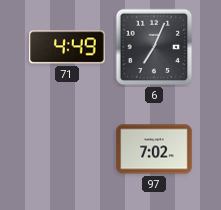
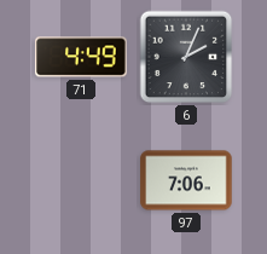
6: 7:04 -> 2:04
97: 7:02 -> 7:06
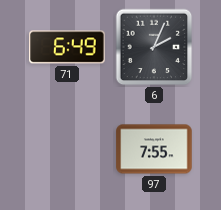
71: 4:49 -> 6:49
97: 7:06 -> 7:55
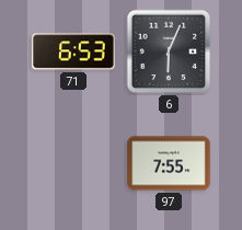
71: 6:49 -> 6:53
6: 2:04 -> 6:04
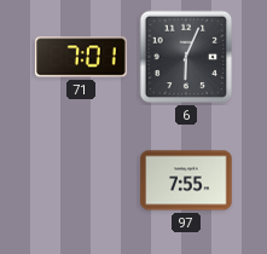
71: 6:53 -> 7:01
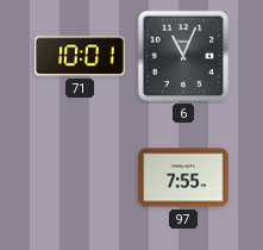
71: 7:01 -> 10:01
6: 6:04 -> 11:04
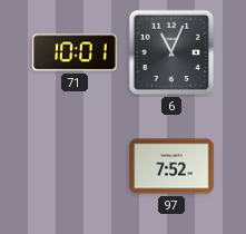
97: 7:55 -> 7:52
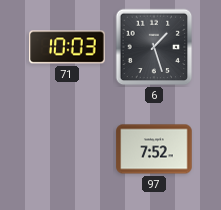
71: 10:01 -> 10:03
6: 11:04 -> 1:27
